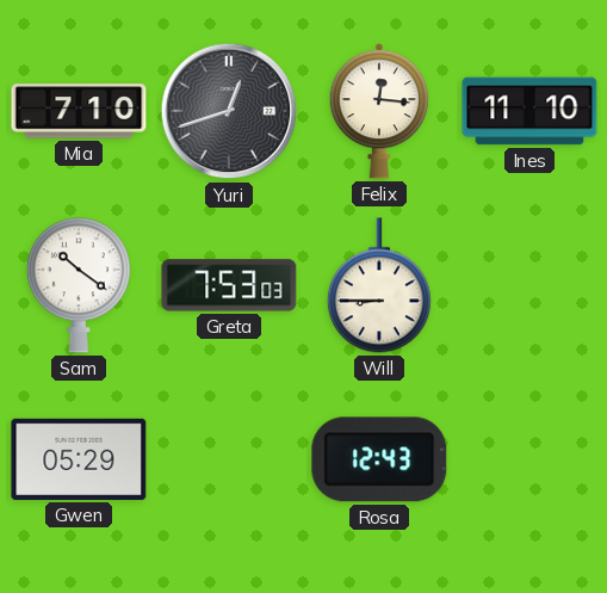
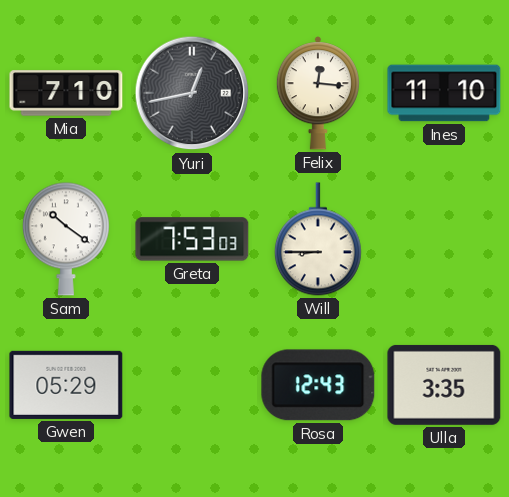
Yuri: 12:42 -> 12:43
Ulla: none -> 3:35
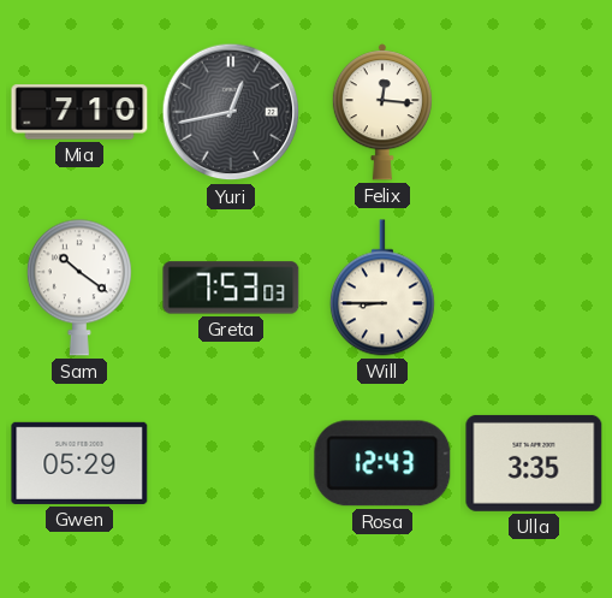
Ines: 11:10 -> none
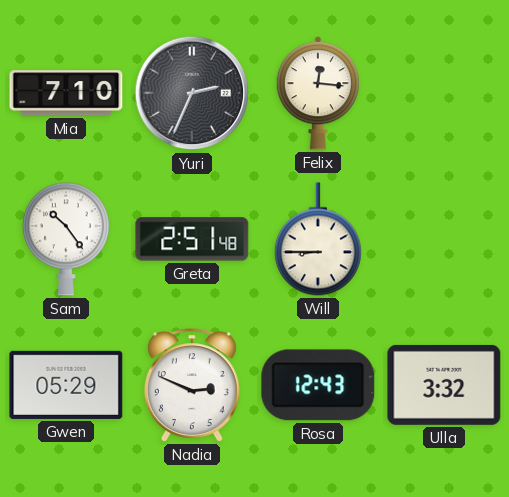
Yuri: 12:43 -> 2:34
Sam: 10:21 -> 10:24
Greta: 7:53 -> 2:51
Nadia: none -> 2:49
Ulla: 3:35 -> 3:32
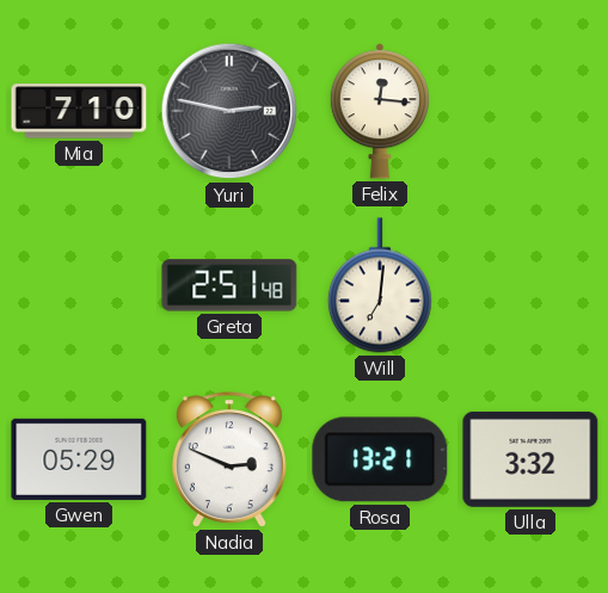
Yuri: 2:34 -> 2:47
Sam: 10:24 -> none
Will: 8:45 -> 7:01
Rosa: 12:43 -> 13:21
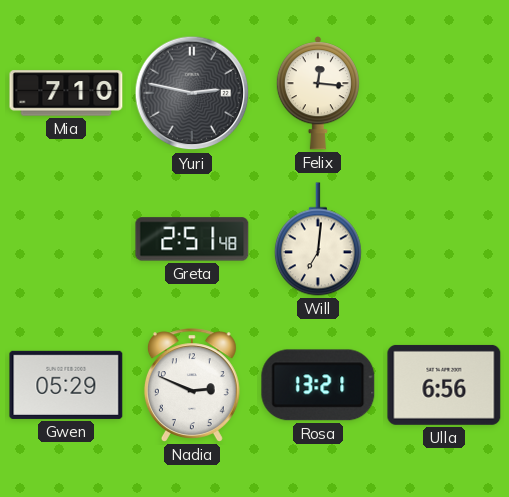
Ulla: 3:32 -> 6:56
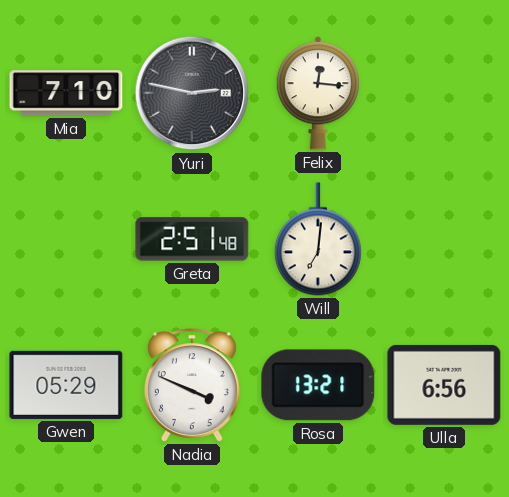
Nadia: 2:49 -> 3:49
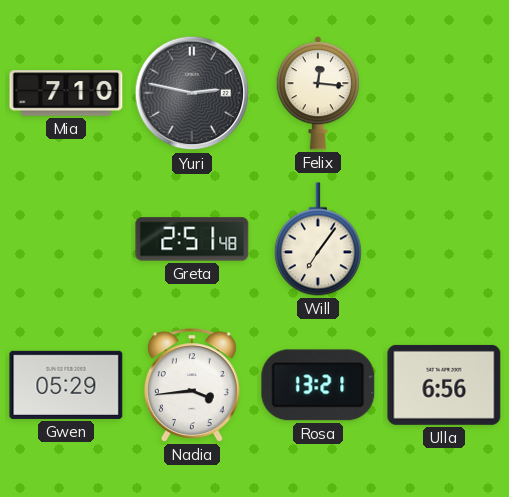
Will: 7:01 -> 7:06
Nadia: 3:49 -> 3:44
